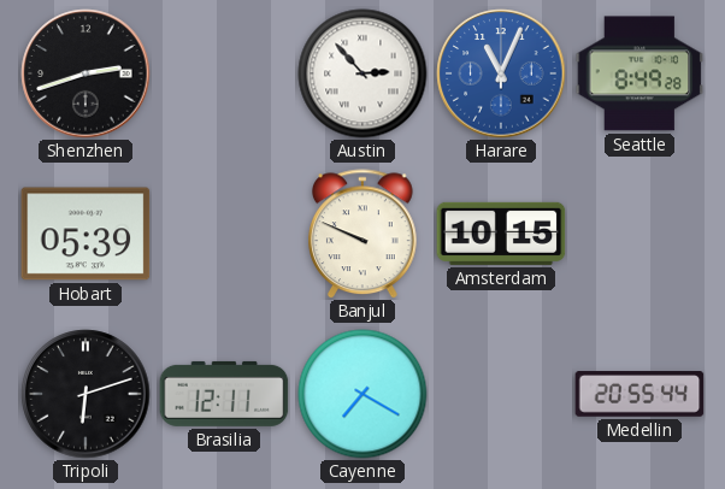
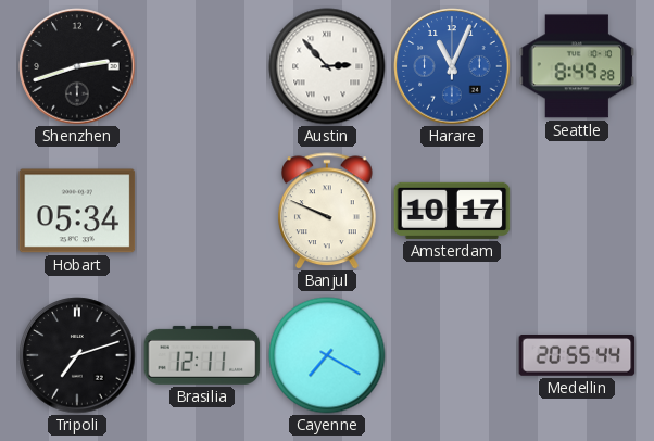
Hobart: 05:39 -> 05:34
Amsterdam: 10:15 -> 10:17
Tripoli: 6:12 -> 7:12
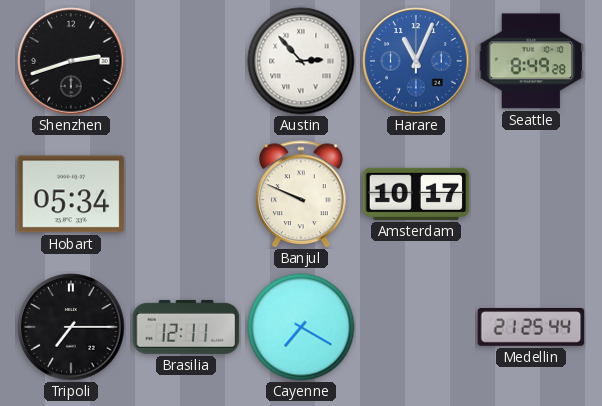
Tripoli: 7:12 -> 7:15
Medellin: 20:55 -> 21:25
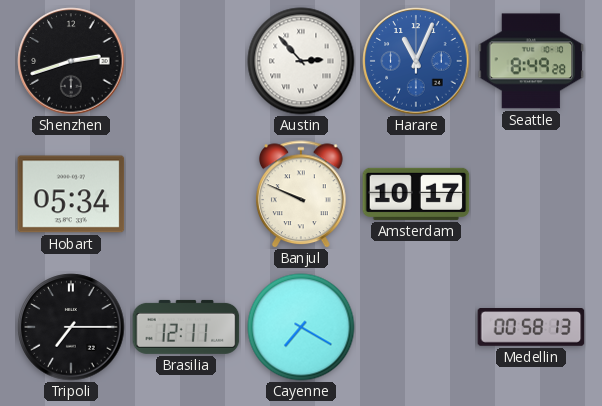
Medellin: 21:25 -> 00:58
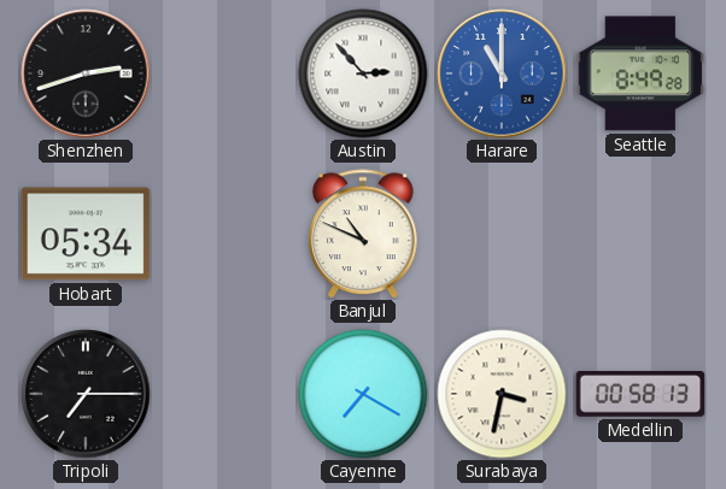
Harare: 11:04 -> 11:00
Banjul: 9:49 -> 10:49
Amsterdam: 10:17 -> none
Brasilia: 12:11 -> none
Surabaya: none -> 3:32
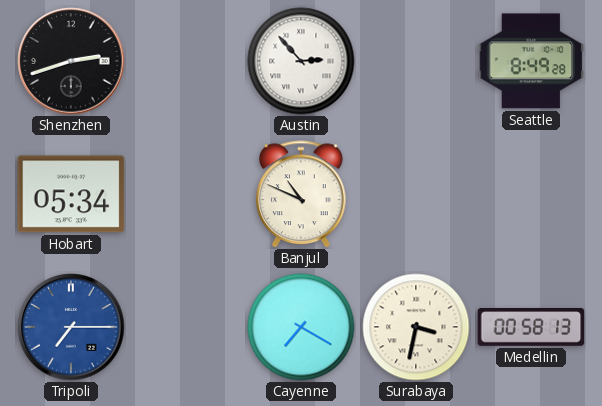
Harare: 11:00 -> none
Tripoli dial: black -> blue
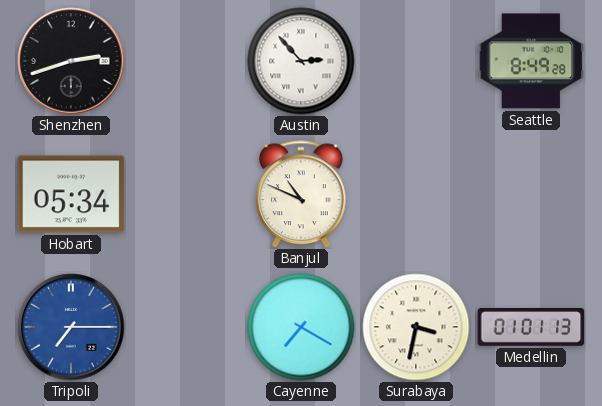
Medellin: 00:58 -> 01:01
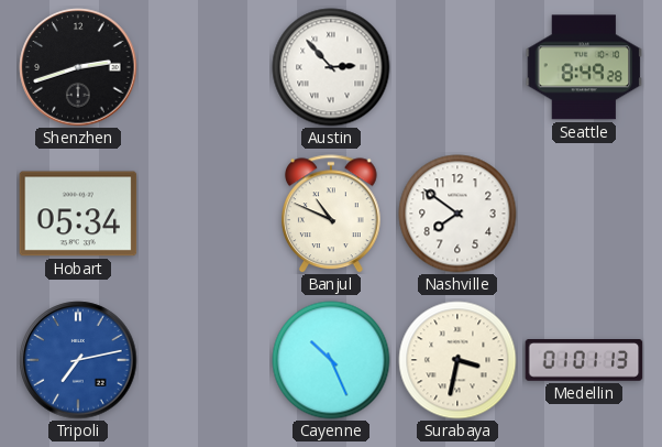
Nashville: none -> 7:51
Tripoli: 7:15 -> 7:13
Cayenne: 7:20 -> 10:26
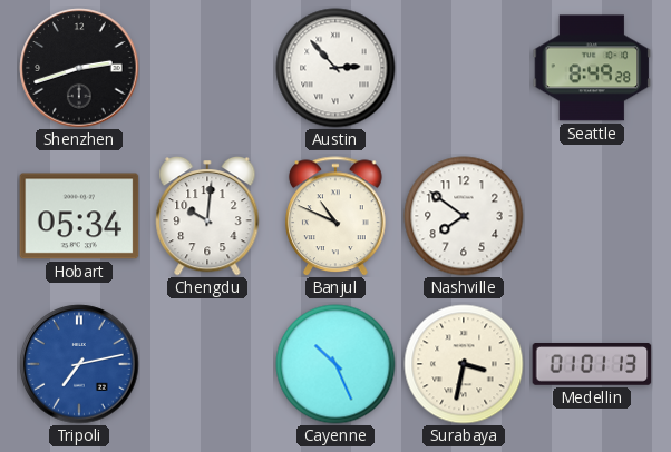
Chengdu: none -> 10:01
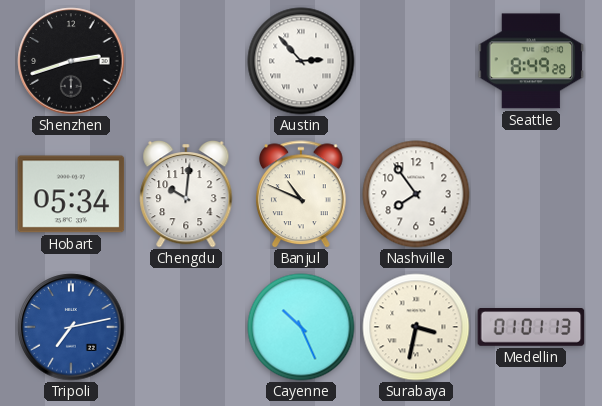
Nashville: 7:51 -> 7:54
